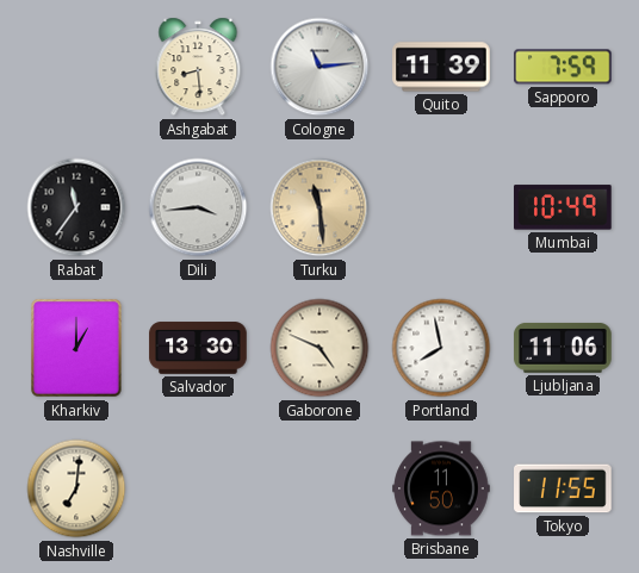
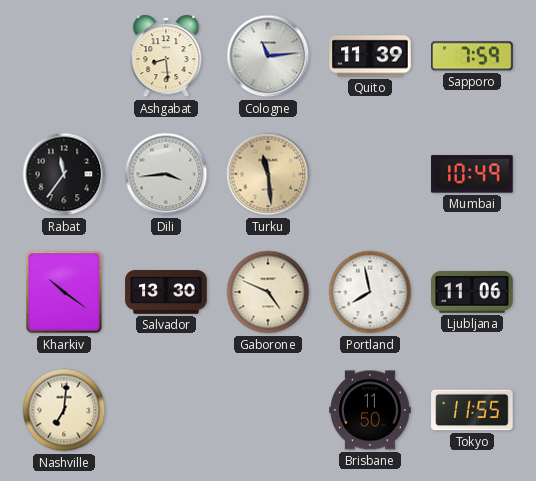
Kharkiv: 1:00 -> 10:21
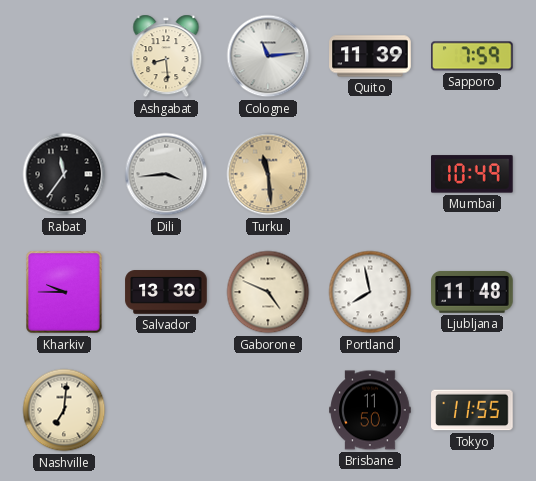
Kharkiv: 10:21 -> 9:45
Ljubljana: 11:06 -> 11:48
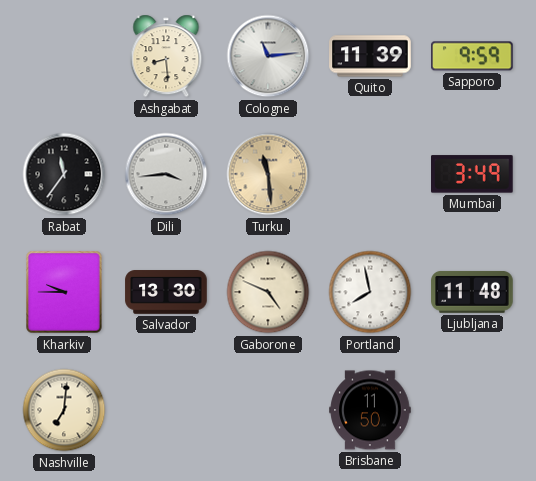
Sapporo: 7:59 -> 9:59
Mumbai: 10:49 -> 3:49
Tokyo: 11:55 -> none
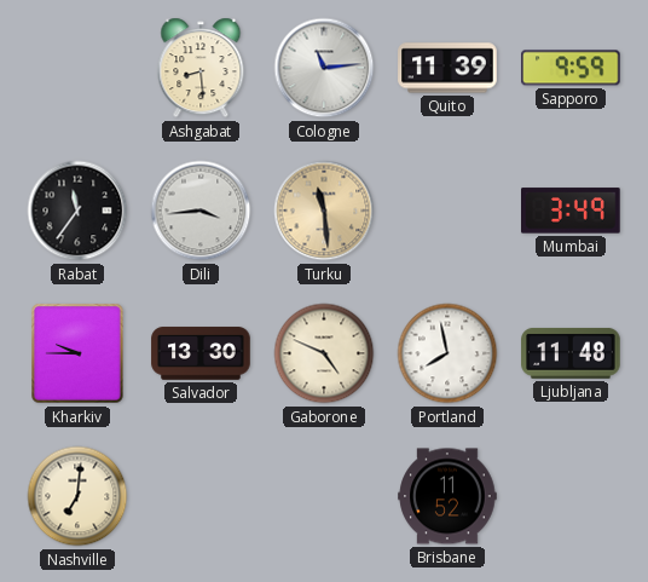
Brisbane: 11:50 -> 11:52
